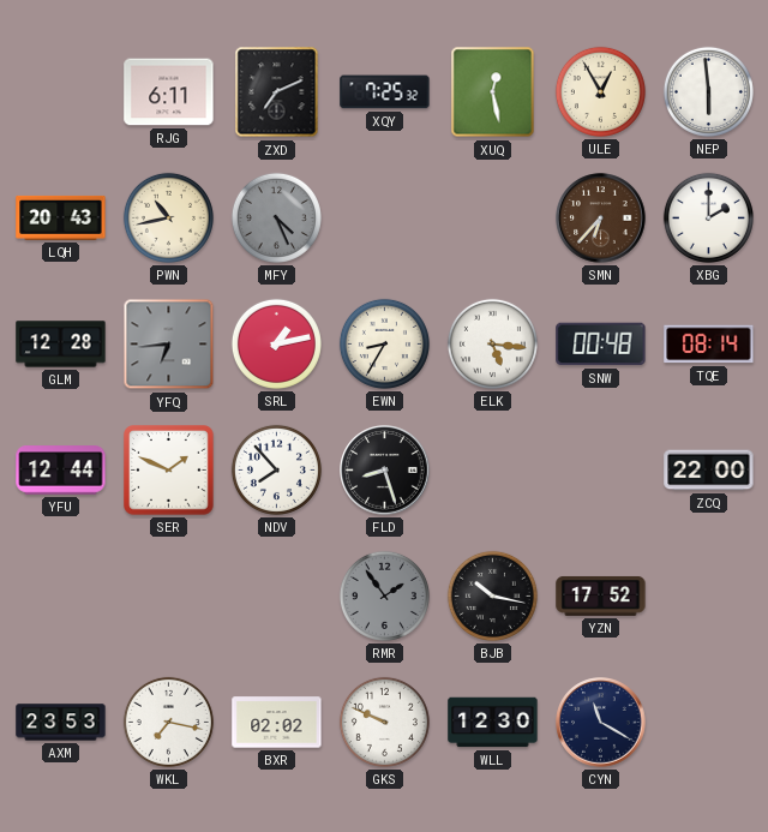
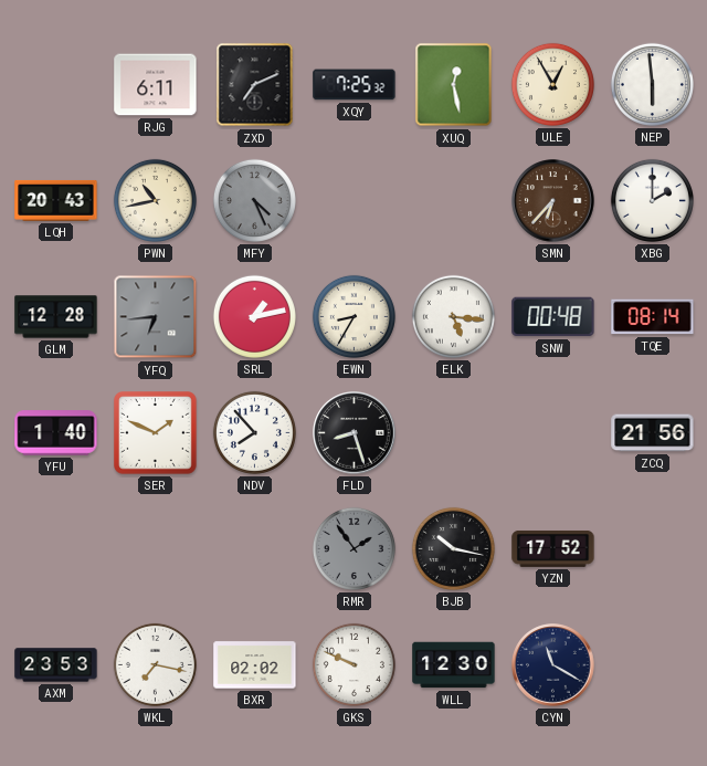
YFU: 12:44 -> 1:40
ZCQ: 22:00 -> 21:56
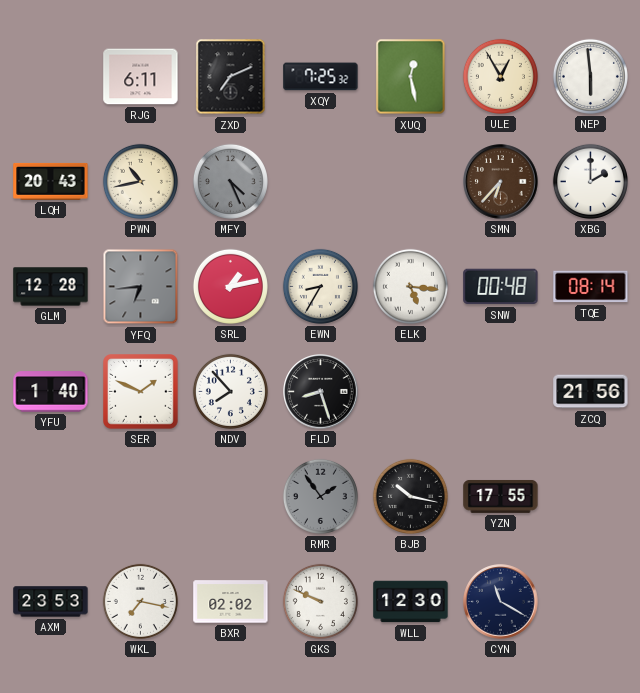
YZN: 17:52 -> 17:55
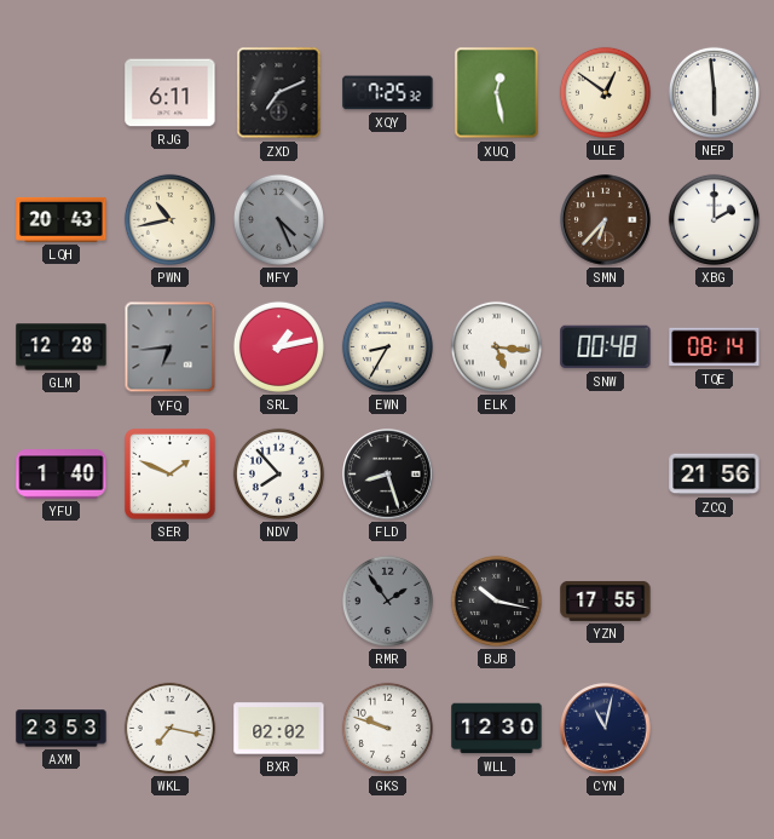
ULE: 12:55 -> 12:51
GKS: 9:49 -> 9:48
CYN: 11:20 -> 11:02
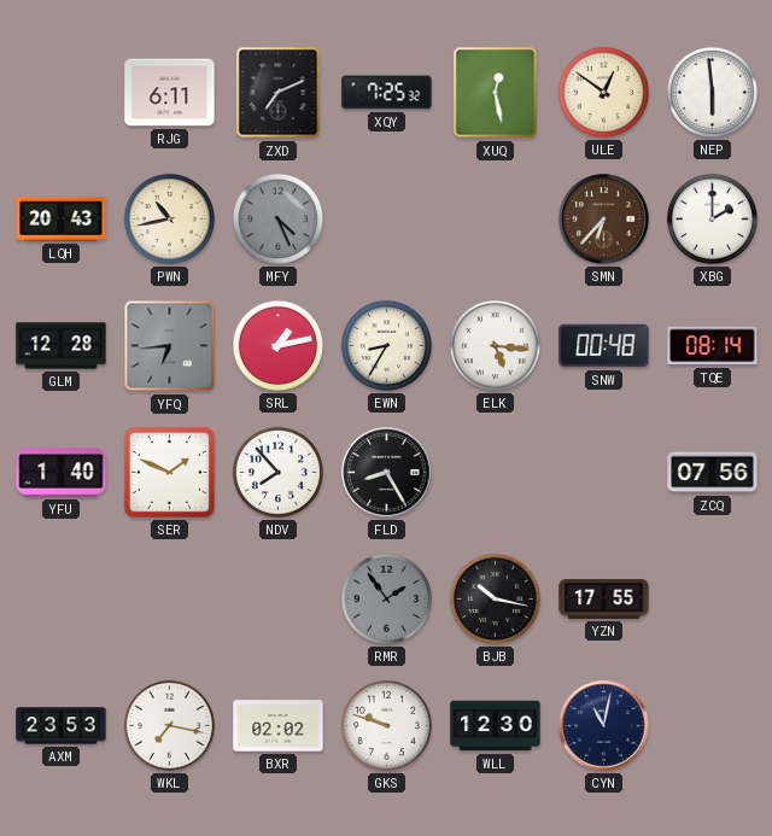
FLD: 8:27 -> 8:25
ZCQ: 21:56 -> 07:56
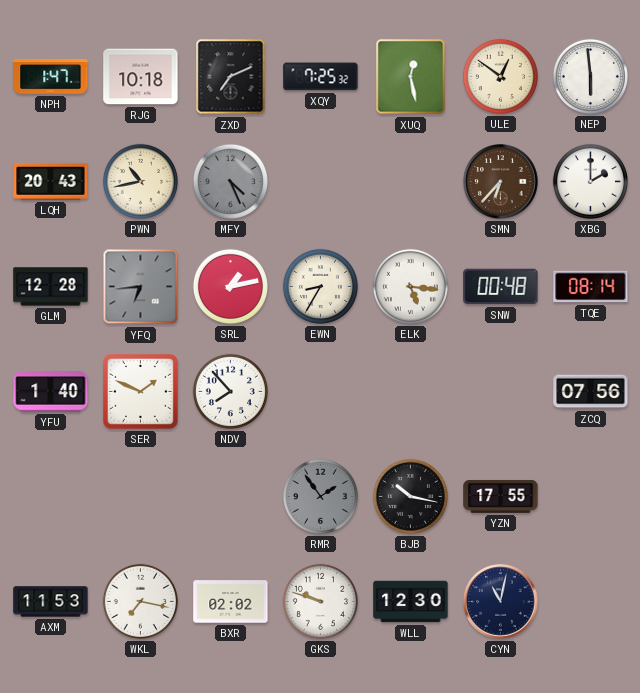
NPH: none -> 1:47
RJG: 6:11 -> 10:18
FLD: 8:25 -> none
AXM: 23:53 -> 11:53
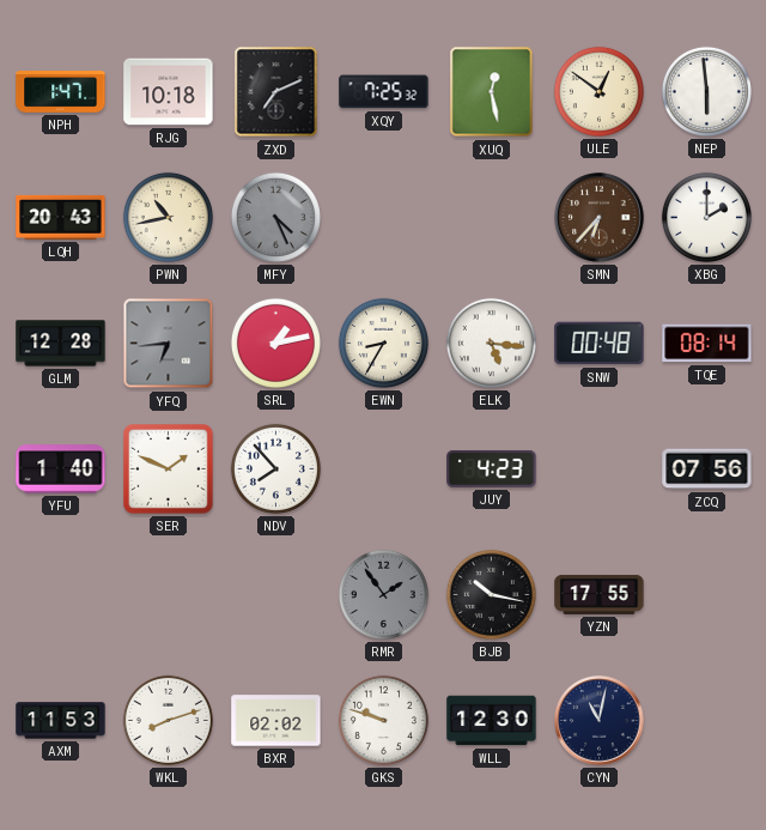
JUY: none -> 4:23
WKL: 7:17 -> 8:12
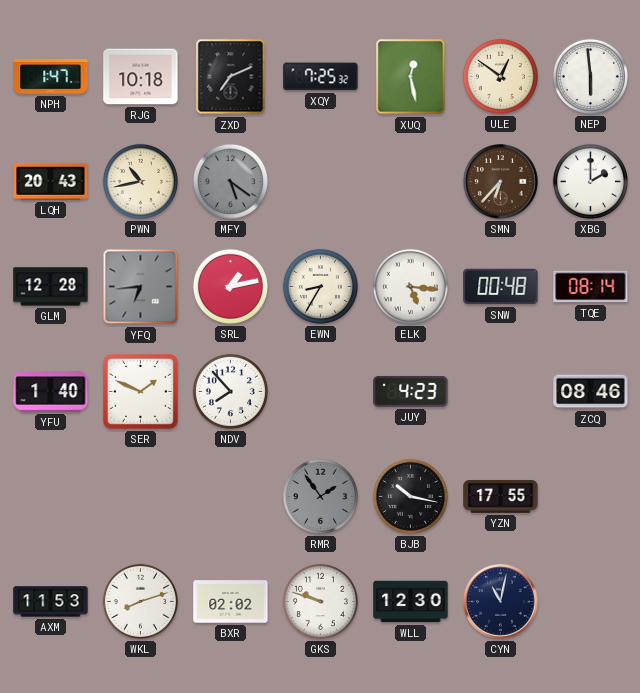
MFY: 4:26 -> 5:21
ZCQ: 07:56 -> 08:46
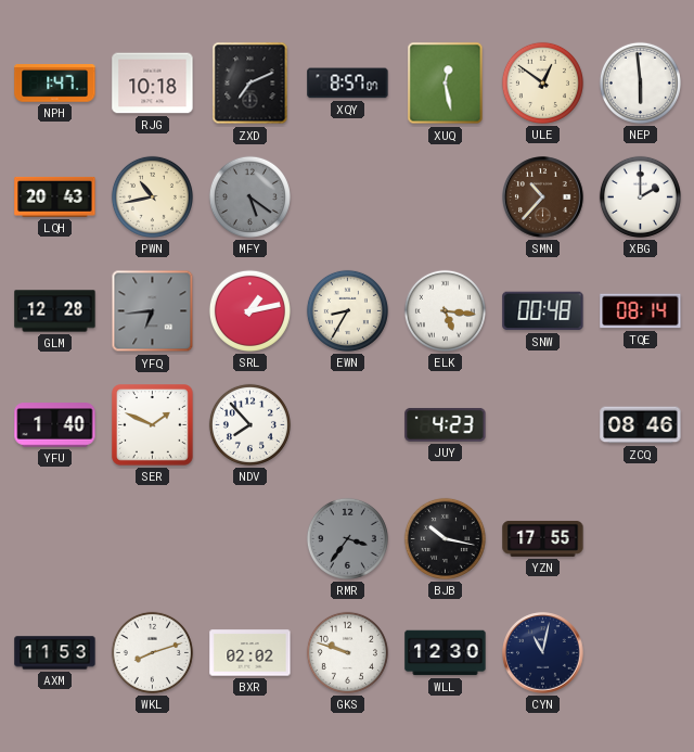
XQY: 7:25 -> 8:57
SMN: 6:37 -> 10:37
RMR: 1:54 -> 3:36
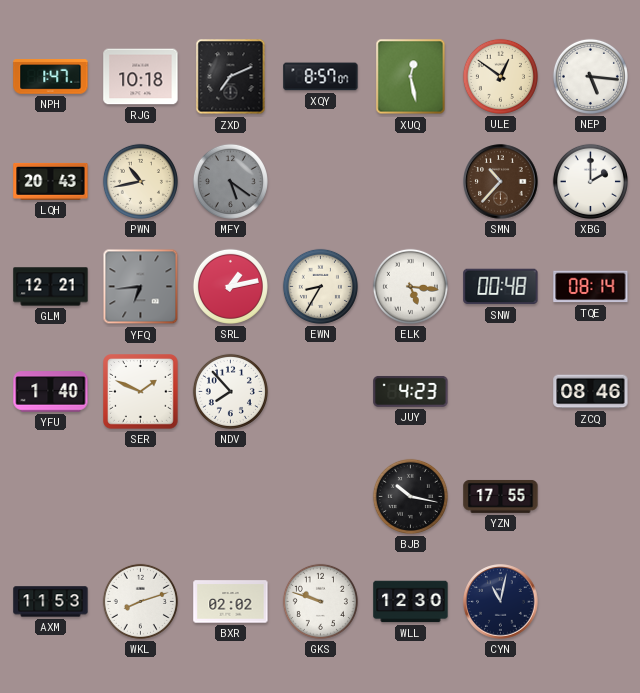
NEP: 5:59 -> 5:16
GLM: 12:28 -> 12:21
RMR: 3:36 -> none
